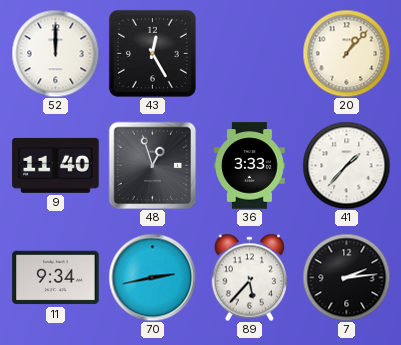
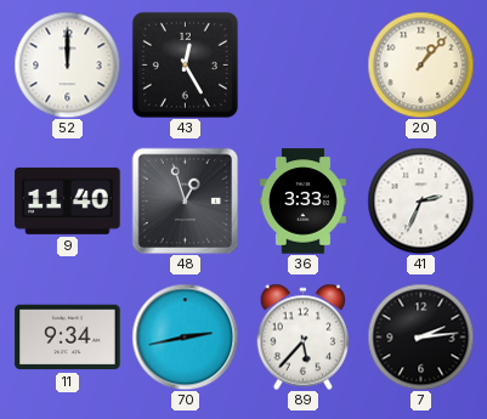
41: 1:37 -> 2:34
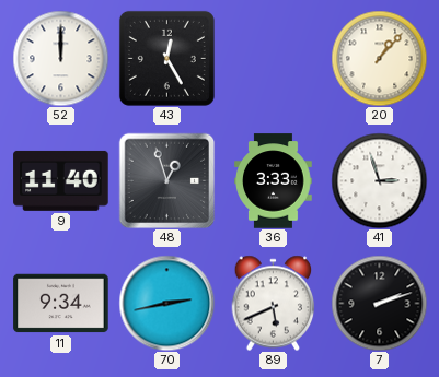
41: 2:34 -> 2:57
89: 5:37 -> 5:41
7: 2:14 -> 2:12
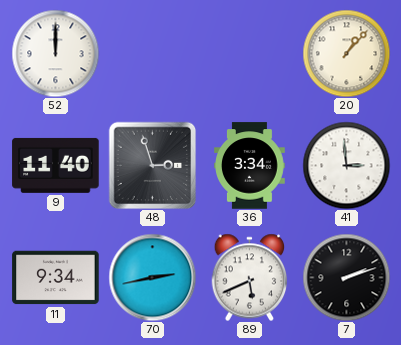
43: 12:25 -> none
48: 12:57 -> 2:57
36: 3:33 -> 3:34
41: 2:57 -> 2:59
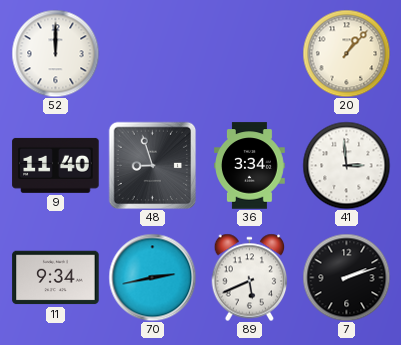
48: 2:57 -> 8:57
